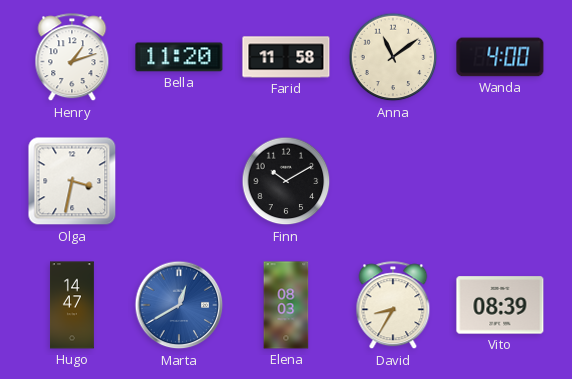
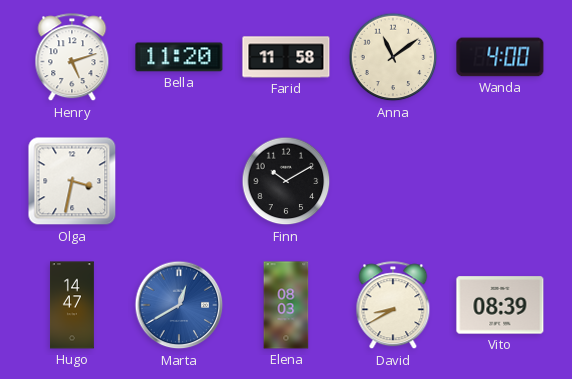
Henry: 1:12 -> 5:12
David: 8:35 -> 8:40
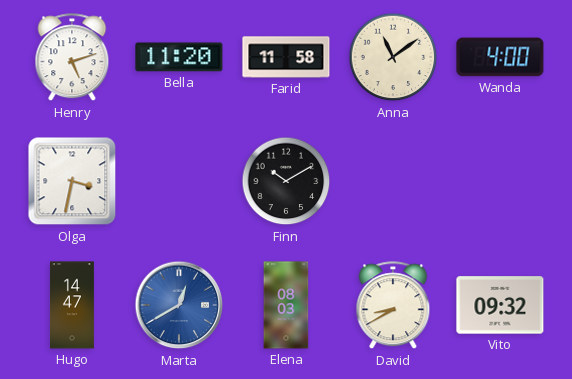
Vito: 08:39 -> 09:32
